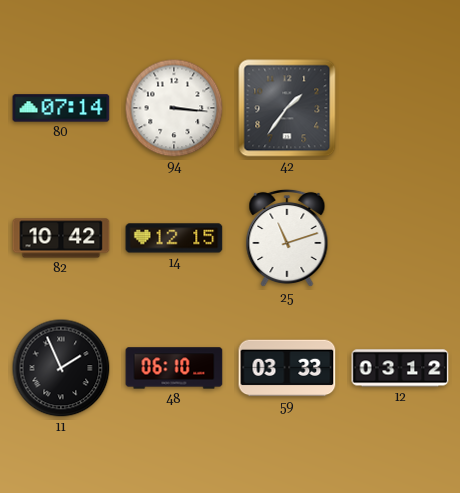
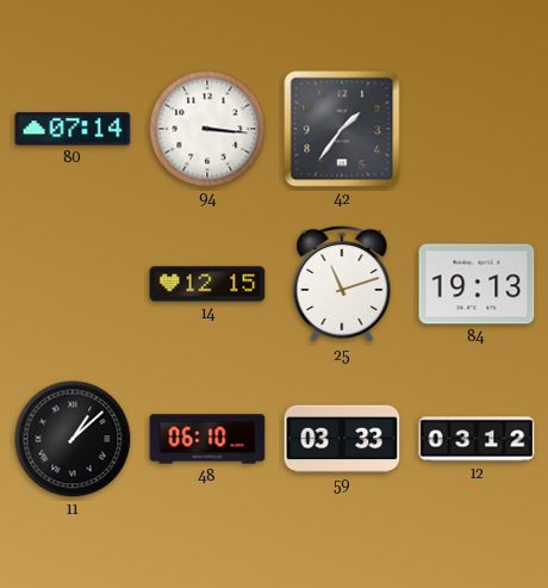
82: 10:42 -> none
84: none -> 19:13
11: 1:56 -> 1:08
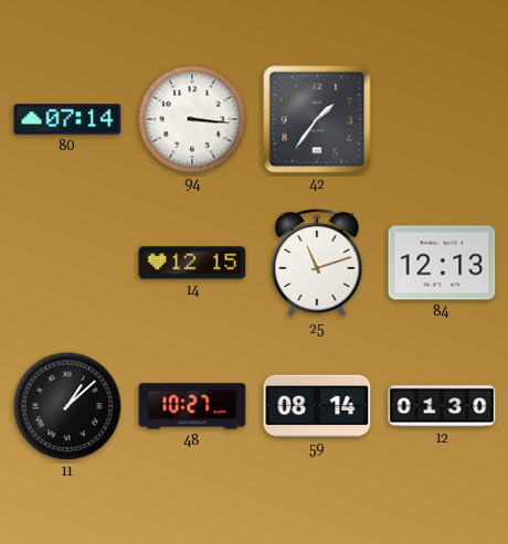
84: 19:13 -> 12:13
48: 06:10 -> 10:27
59: 03:33 -> 08:14
12: 03:12 -> 01:30
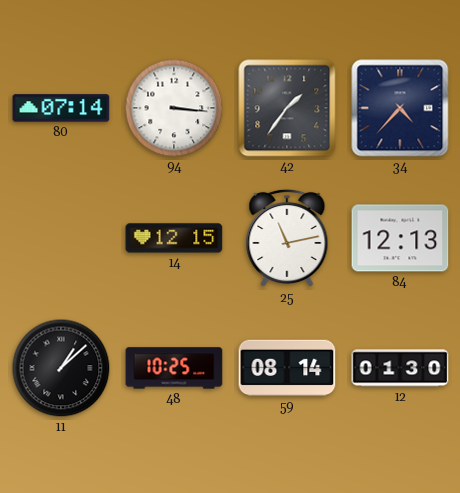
34: none -> 4:37
25: 11:12 -> 11:13
48: 10:27 -> 10:25
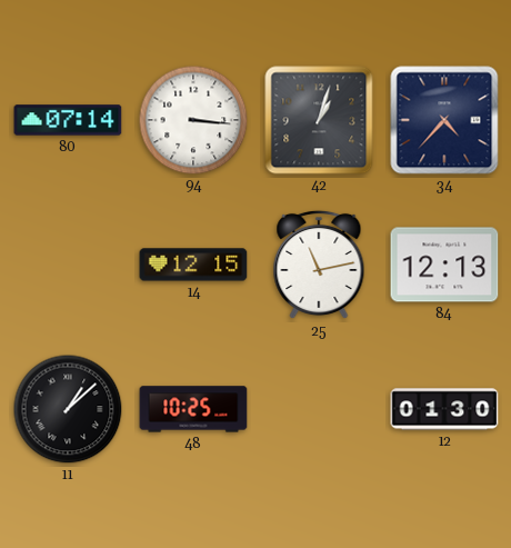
42: 1:36 -> 1:03
59: 08:14 -> none
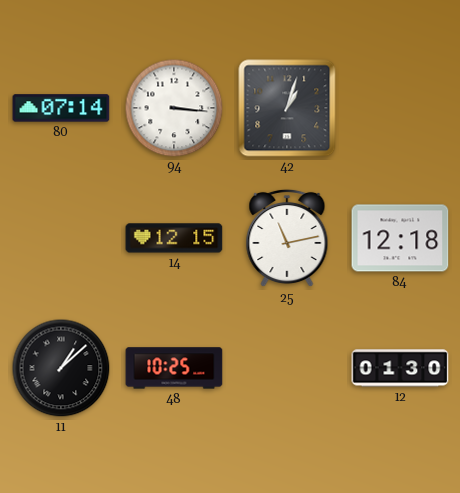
34: 4:37 -> none
84: 12:13 -> 12:18
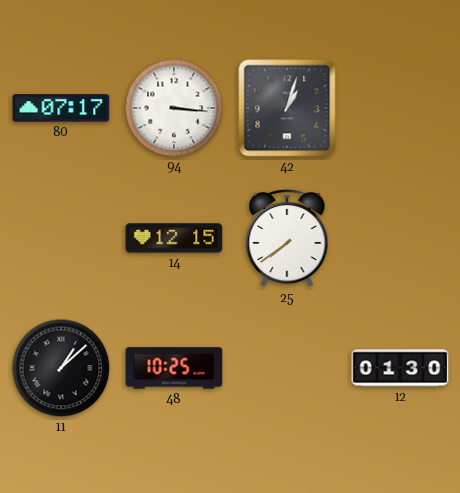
80: 07:14 -> 07:17
25: 11:13 -> 7:39
84: 12:18 -> none
